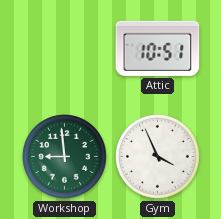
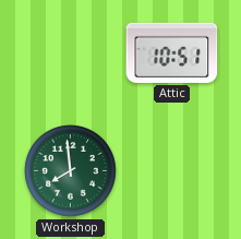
Workshop: 8:59 -> 7:59
Gym: 3:56 -> none
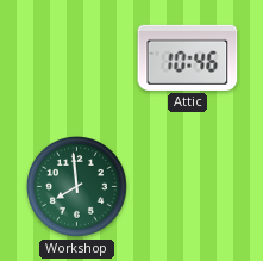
Attic: 10:51 -> 10:46
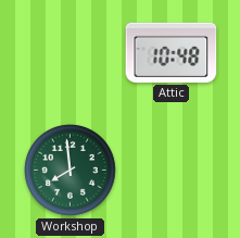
Attic: 10:46 -> 10:48
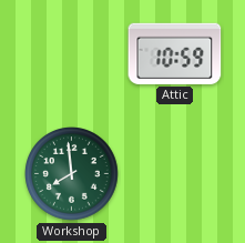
Attic: 10:48 -> 10:59
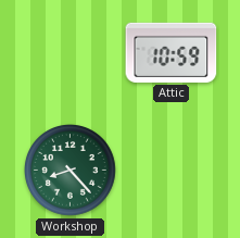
Workshop: 7:59 -> 8:23
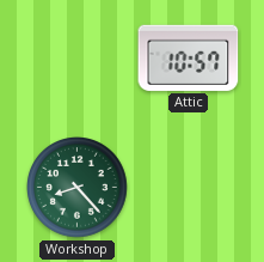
Attic: 10:59 -> 10:57
